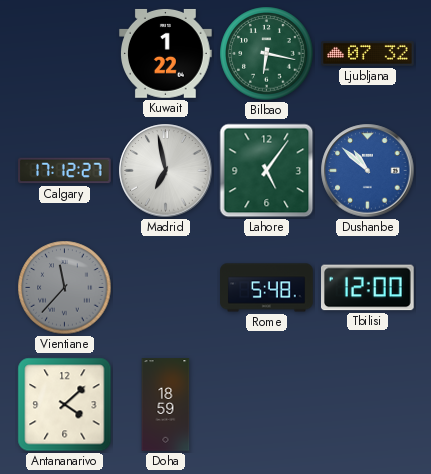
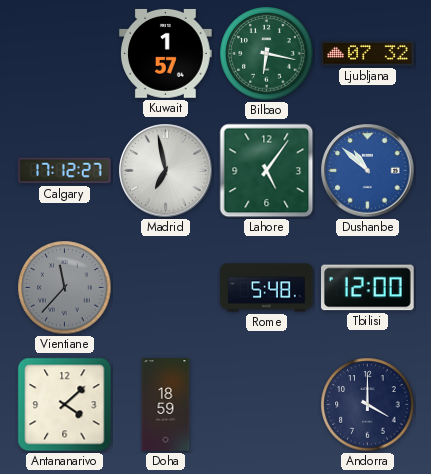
Kuwait: 1:22 -> 1:57
Andorra: none -> 4:00
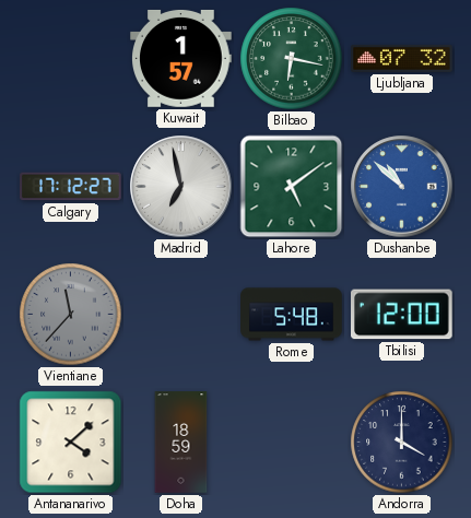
Lahore: 5:06 -> 5:09
